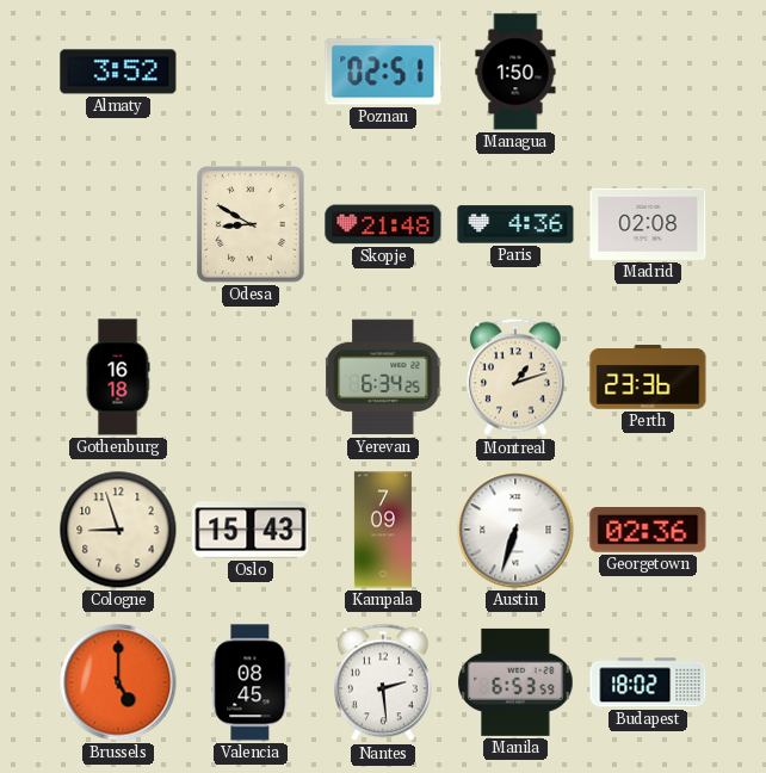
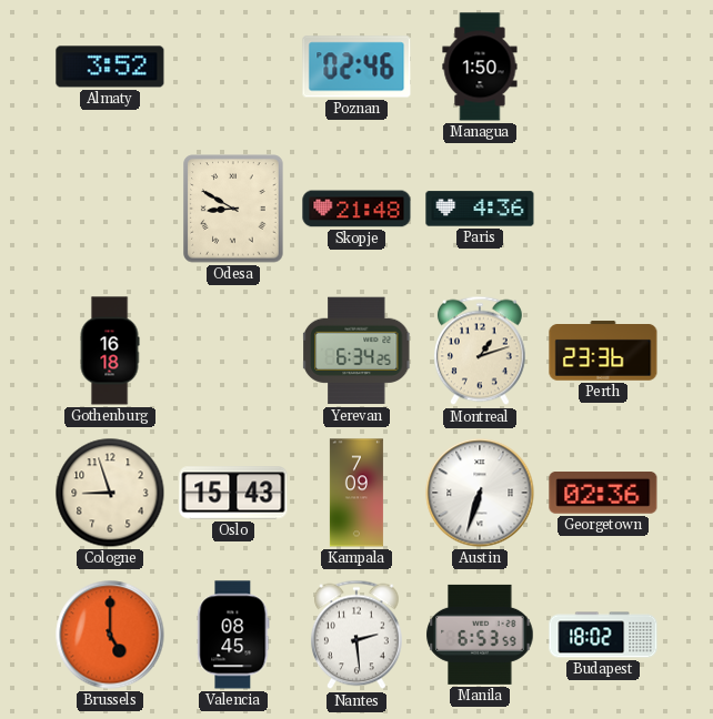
Poznan: 02:51 -> 02:46
Madrid: 02:08 -> none
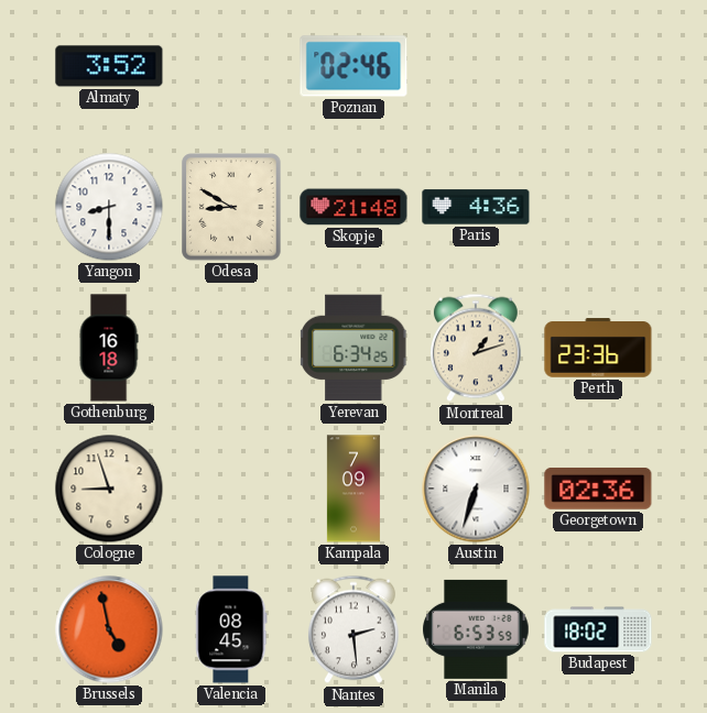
Managua: 1:50 -> none
Yangon: none -> 8:30
Oslo: 15:43 -> none
Brussels: 5:00 -> 4:58
